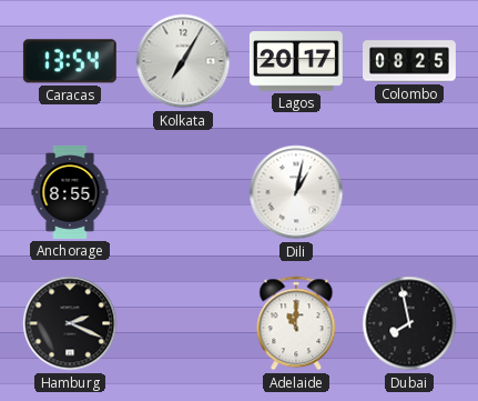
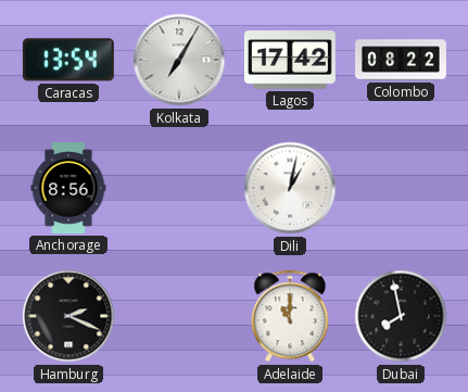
Lagos: 20:17 -> 17:42
Colombo: 08:25 -> 08:22
Anchorage: 8:55 -> 8:56
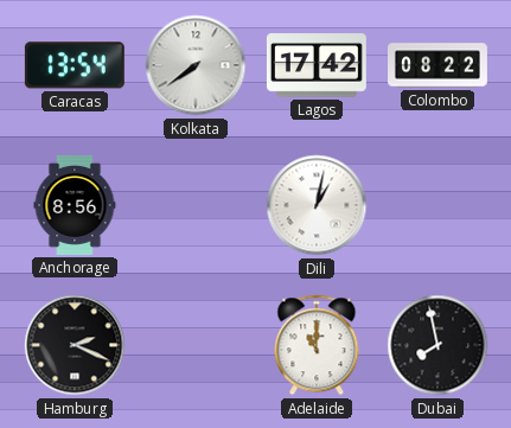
Kolkata: 7:05 -> 7:39
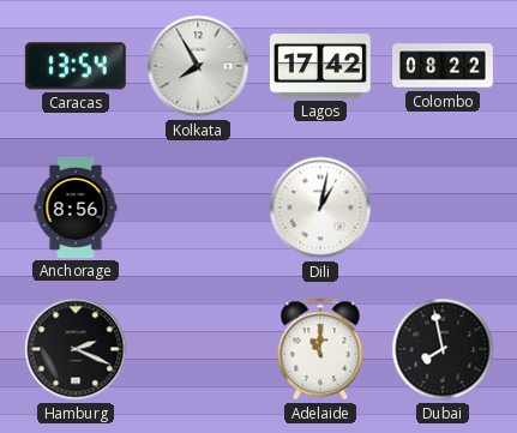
Kolkata: 7:39 -> 7:55
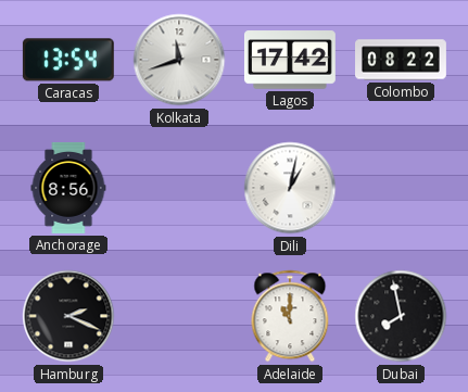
Kolkata: 7:55 -> 11:42
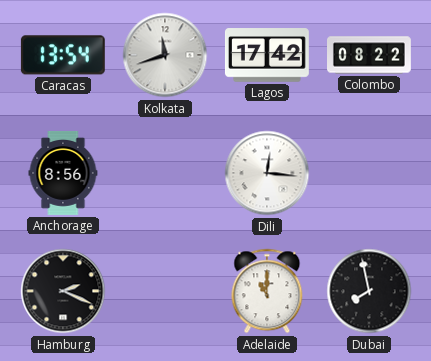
Dili: 1:02 -> 12:16
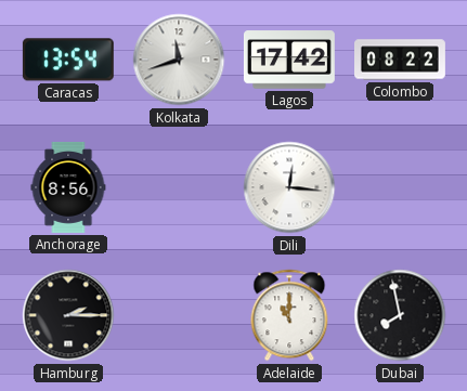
Hamburg: 2:19 -> 2:15
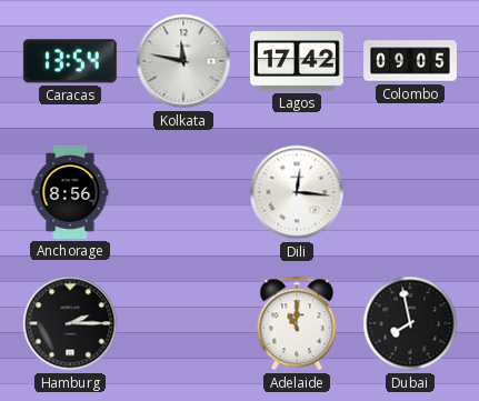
Kolkata: 11:42 -> 11:47
Colombo: 08:22 -> 09:05
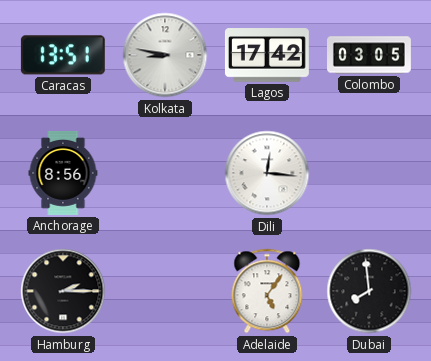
Caracas: 13:54 -> 13:51
Kolkata: 11:47 -> 8:47
Colombo: 09:05 -> 03:05
Adelaide: 11:00 -> 5:06
Dubai: 7:58 -> 7:59
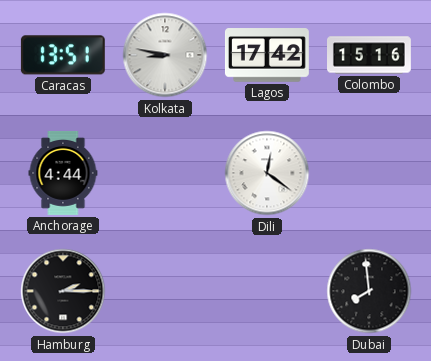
Colombo: 03:05 -> 15:16
Anchorage: 8:56 -> 4:44
Dili: 12:16 -> 12:21
Adelaide: 5:06 -> none
